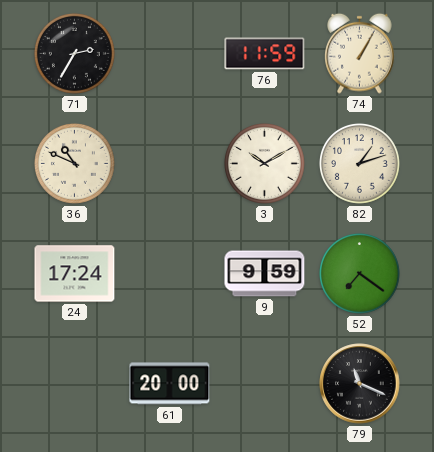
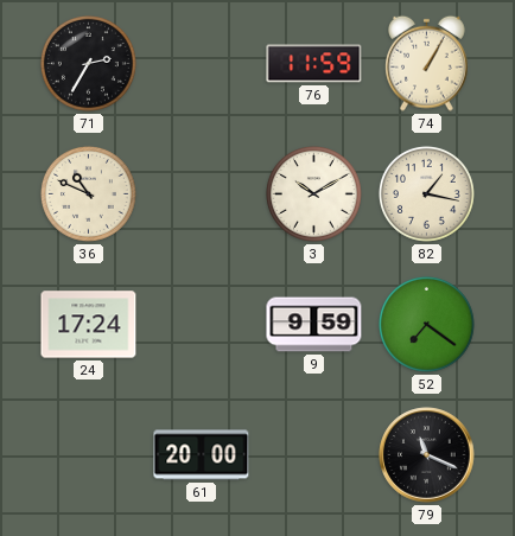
82: 1:12 -> 1:17
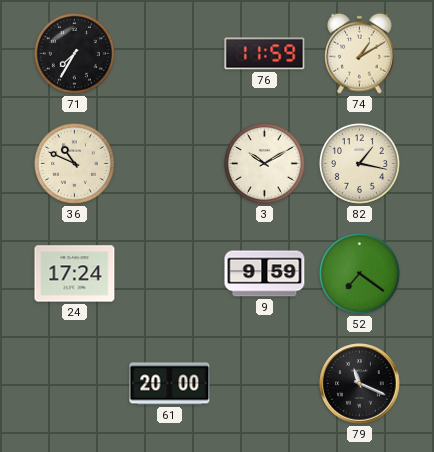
71: 2:35 -> 7:35
74: 1:05 -> 1:10
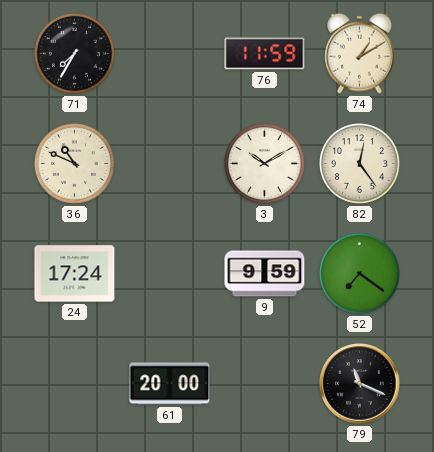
82: 1:17 -> 12:24
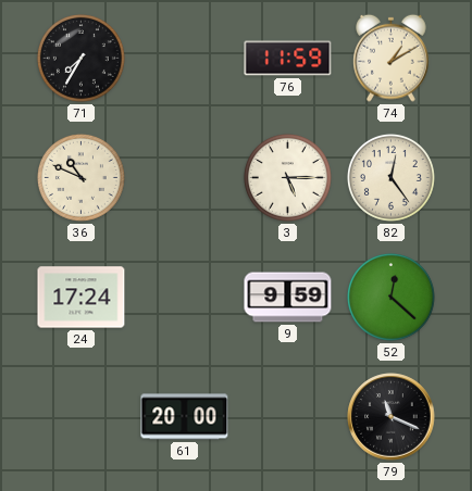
3: 10:10 -> 5:15
52: 7:21 -> 12:22
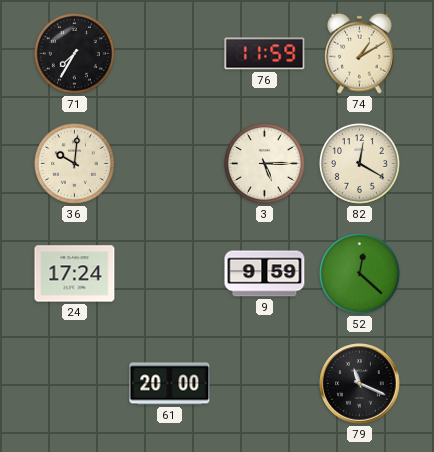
36: 10:49 -> 10:01
82: 12:24 -> 12:20
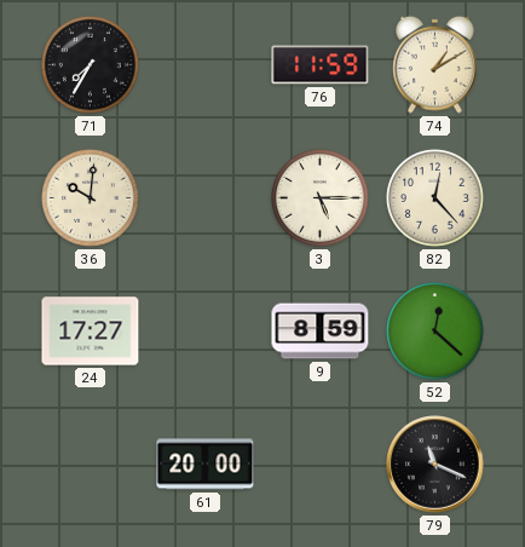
82: 12:20 -> 12:23
24: 17:24 -> 17:27
9: 9:59 -> 8:59
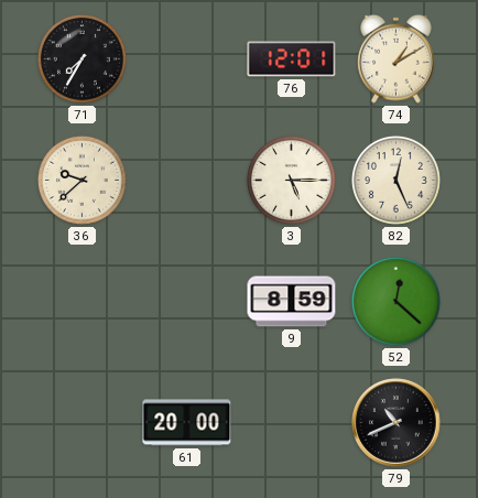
76: 11:59 -> 12:01
36: 10:01 -> 9:38
82: 12:23 -> 12:26
24: 17:27 -> none
79: 11:19 -> 10:41
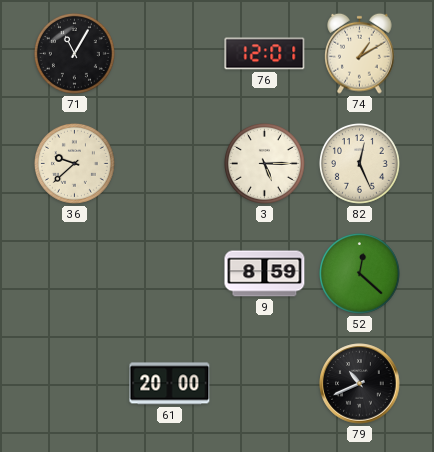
71: 7:35 -> 11:05
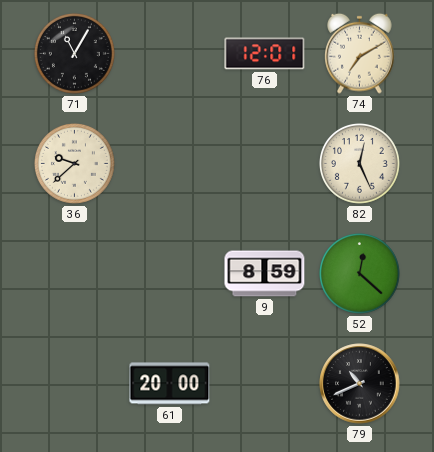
74: 1:10 -> 7:10
3: 5:15 -> none
